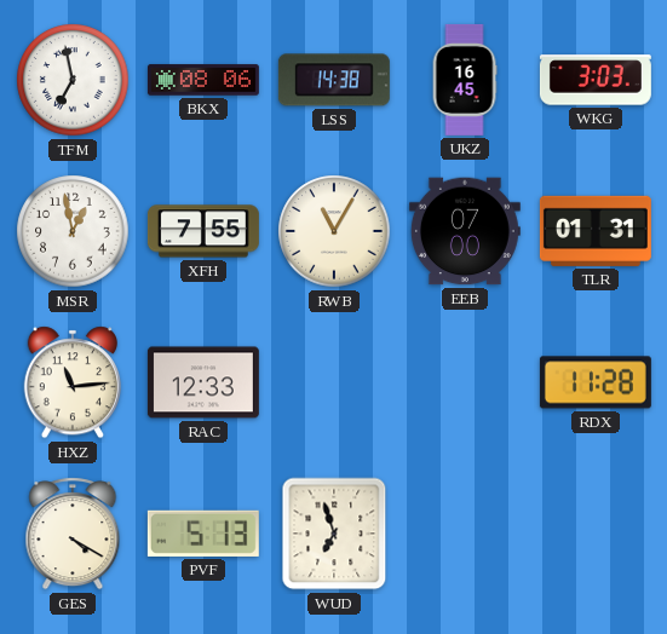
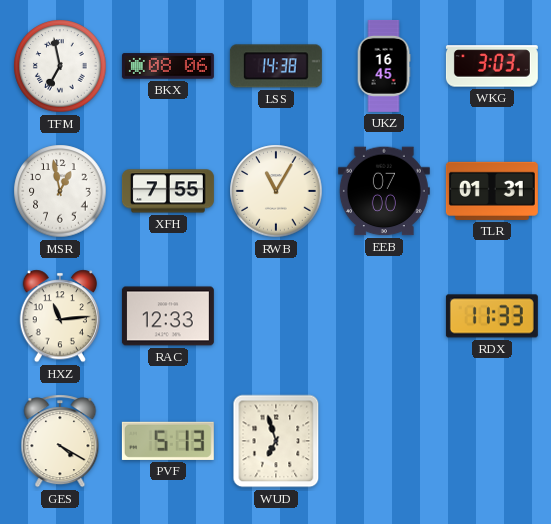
RDX: 11:28 -> 11:33
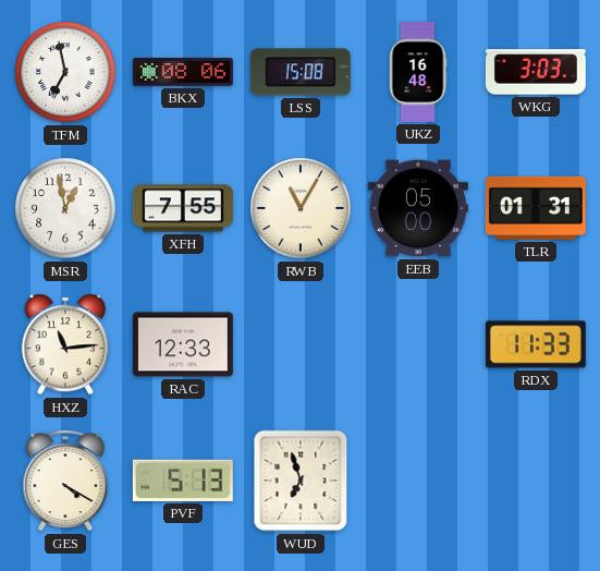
LSS: 14:38 -> 15:08
UKZ: 16:45 -> 16:48
EEB: 07:00 -> 05:00
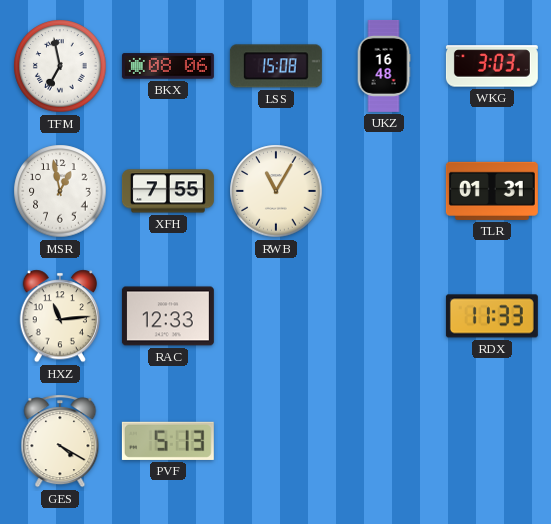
EEB: 05:00 -> none
WUD: 6:57 -> none
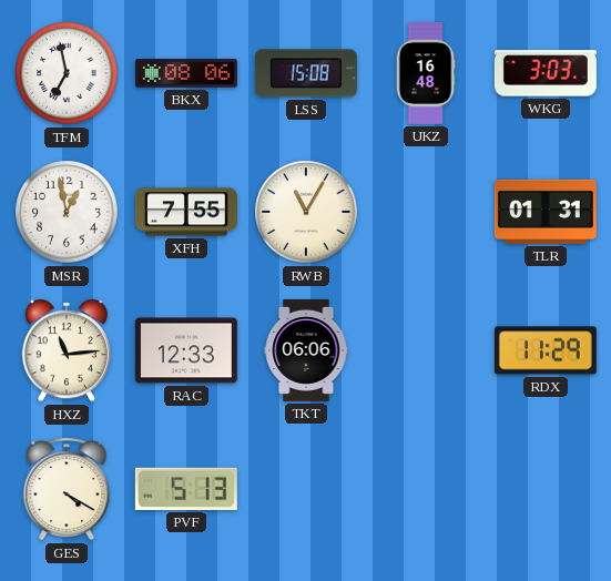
TKT: none -> 06:06
RDX: 11:33 -> 11:29
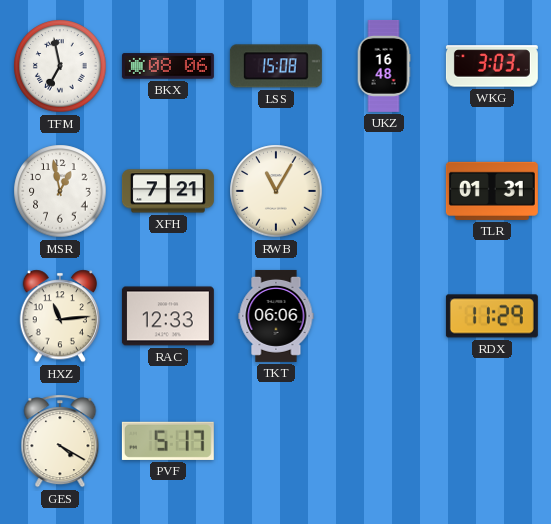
XFH: 7:55 -> 7:21
PVF: 5:13 -> 5:17
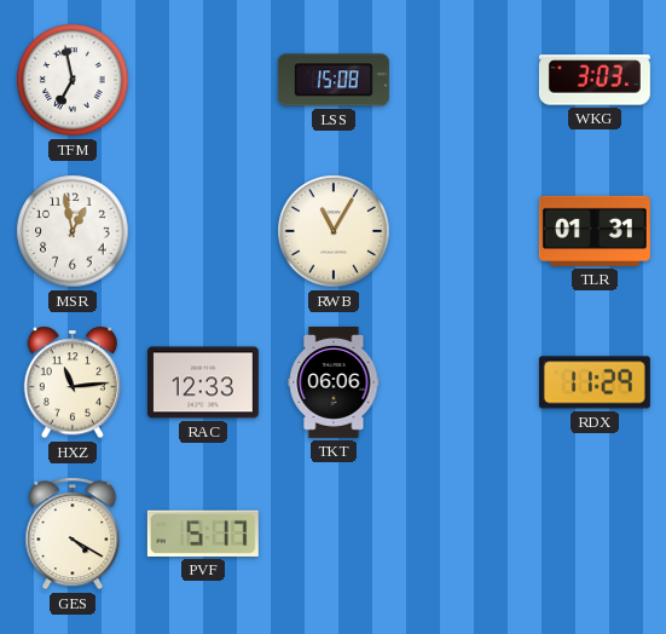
BKX: 08:06 -> none
UKZ: 16:48 -> none
XFH: 7:21 -> none
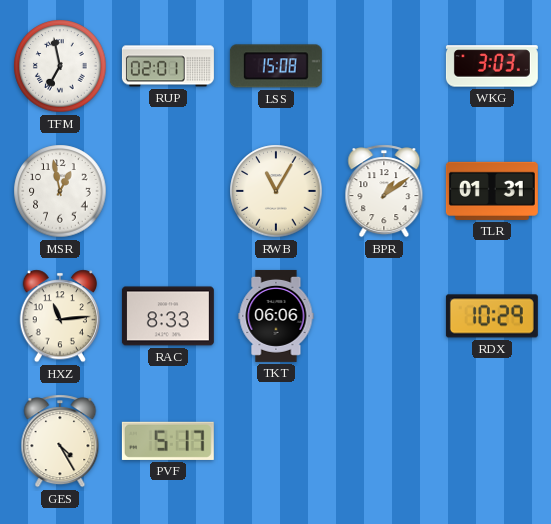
RUP: none -> 02:01
BPR: none -> 1:09
RAC: 12:33 -> 8:33
RDX: 11:29 -> 10:29
GES: 4:20 -> 4:25
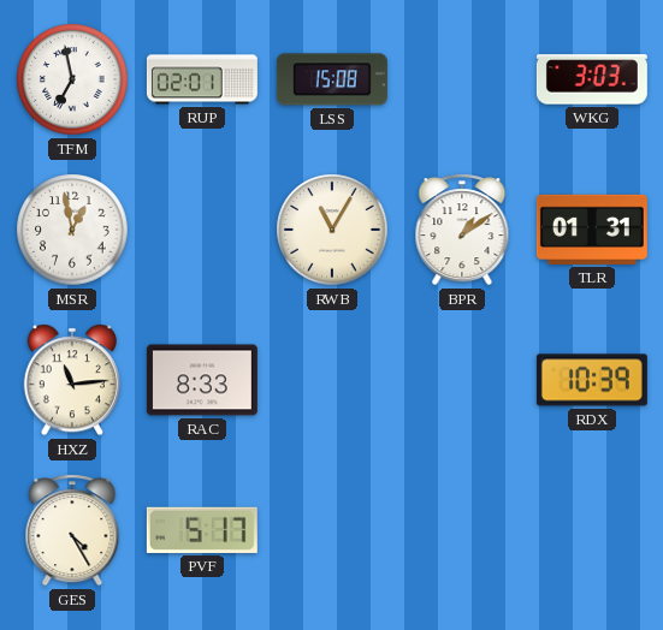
TKT: 06:06 -> none
RDX: 10:29 -> 10:39
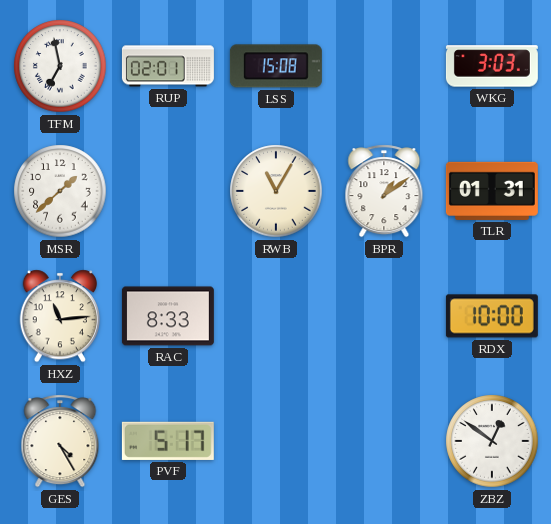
MSR: 12:58 -> 1:38
RDX: 10:39 -> 10:00
ZBZ: none -> 12:51
